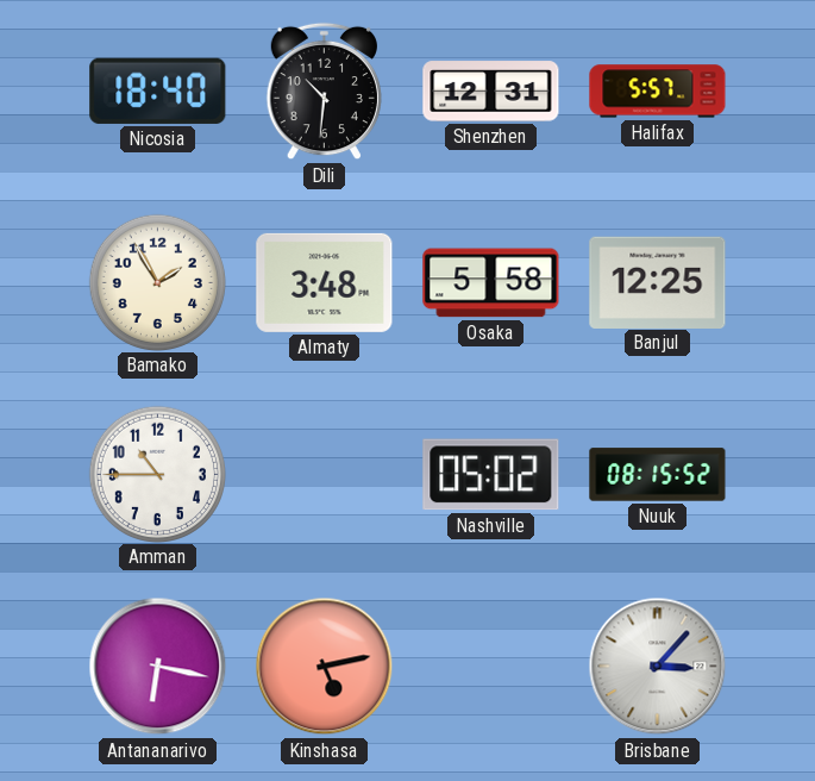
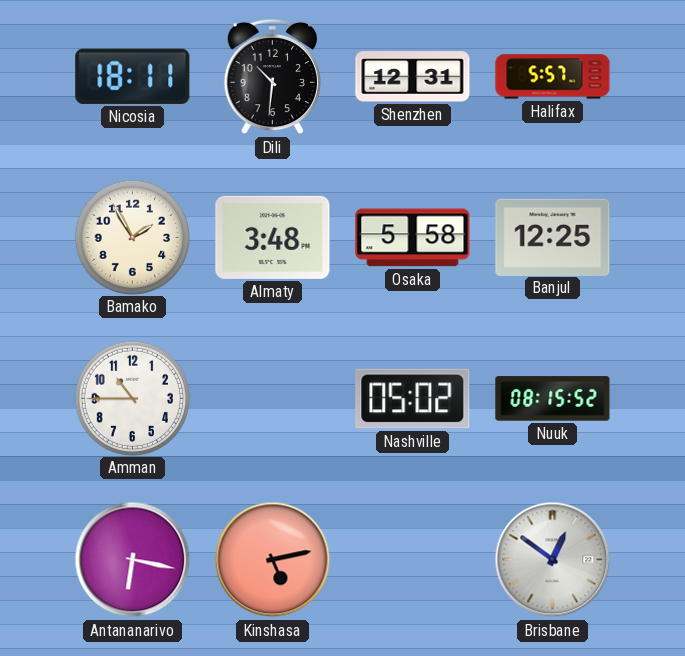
Nicosia: 18:40 -> 18:11
Brisbane: 3:07 -> 12:51
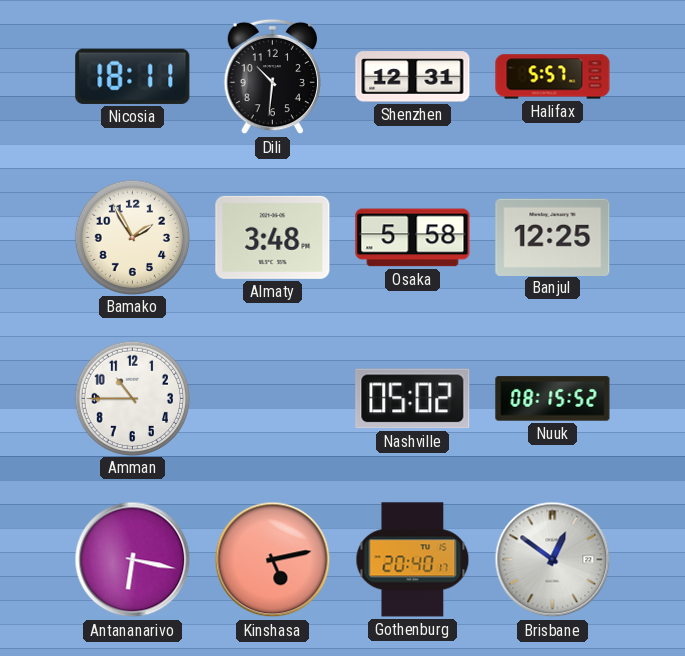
Gothenburg: none -> 20:40
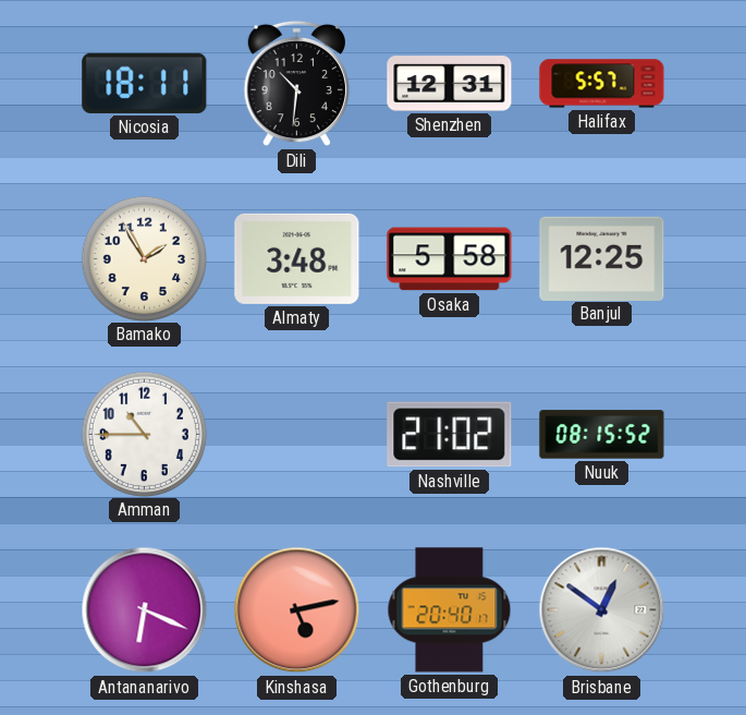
Nashville: 05:02 -> 21:02
Antananarivo: 6:17 -> 6:19
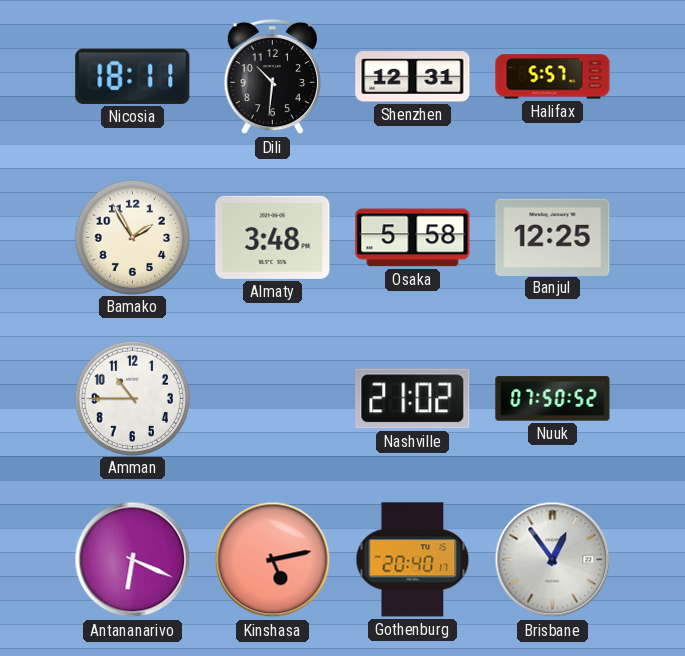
Nuuk: 08:15 -> 07:50
Brisbane: 12:51 -> 12:54
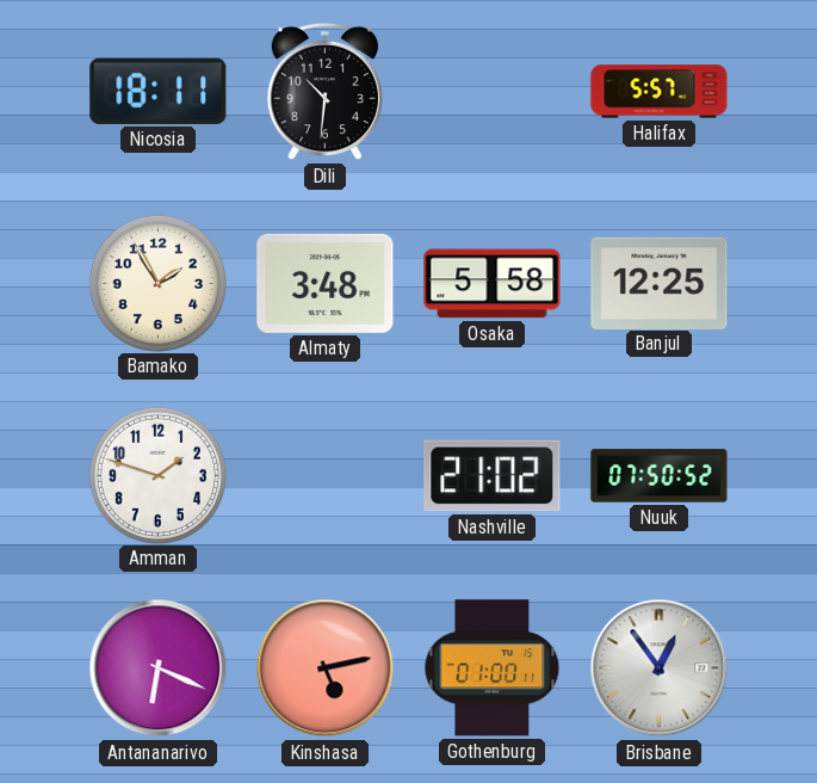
Shenzhen: 12:31 -> none
Amman: 10:45 -> 1:48
Gothenburg: 20:40 -> 01:00
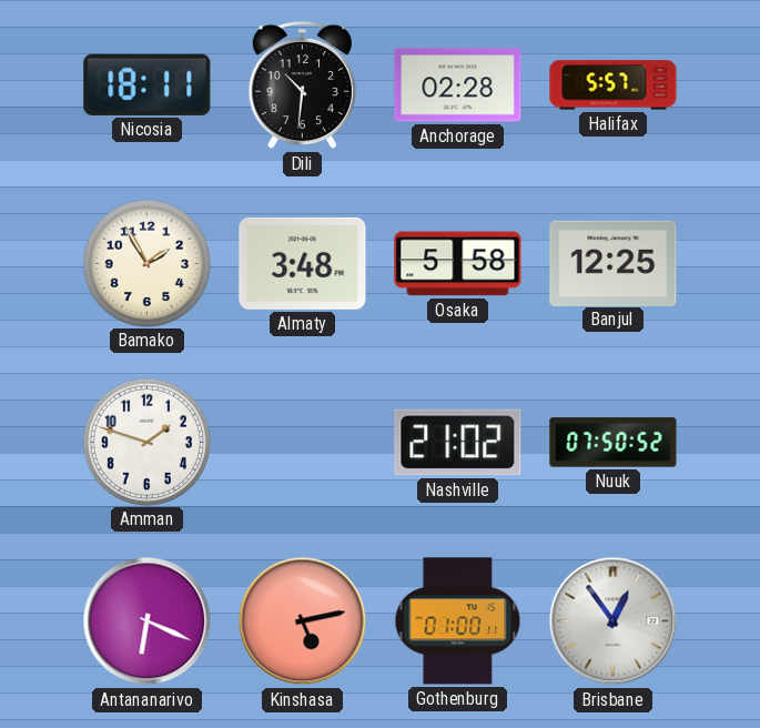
Anchorage: none -> 02:28
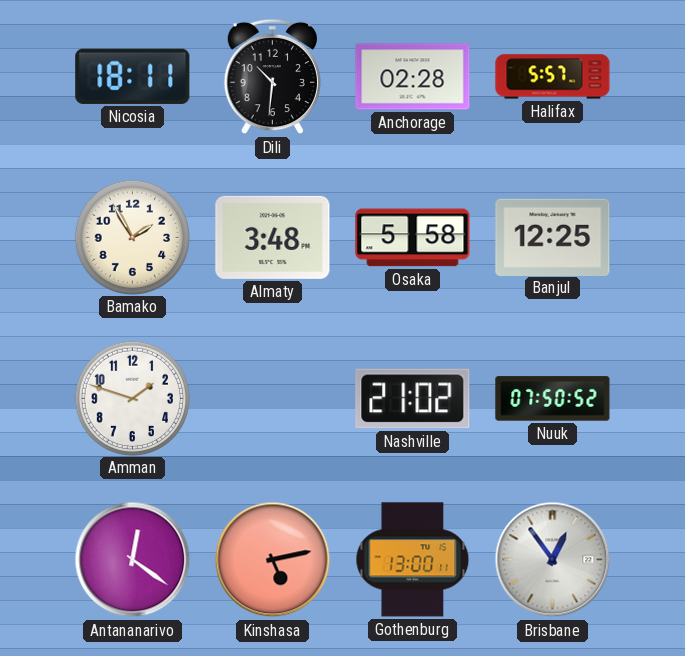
Antananarivo: 6:19 -> 12:21
Gothenburg: 01:00 -> 13:00
